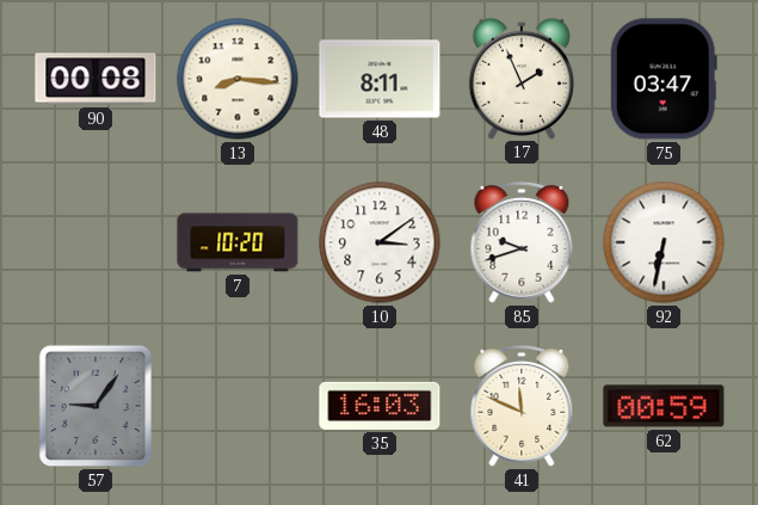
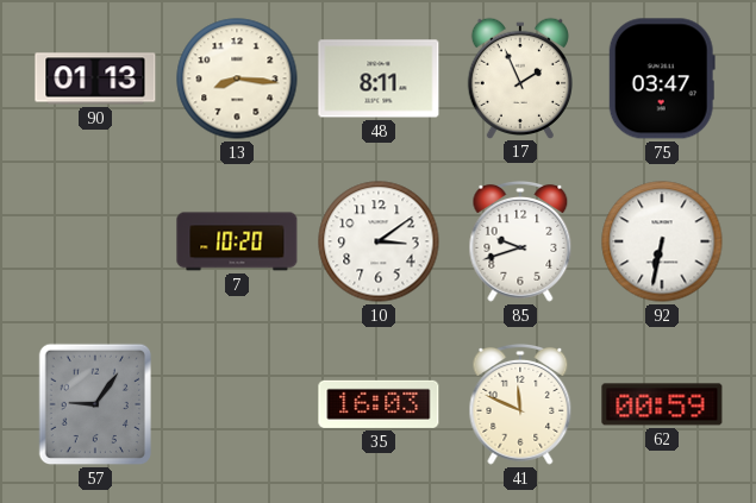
90: 00:08 -> 01:13
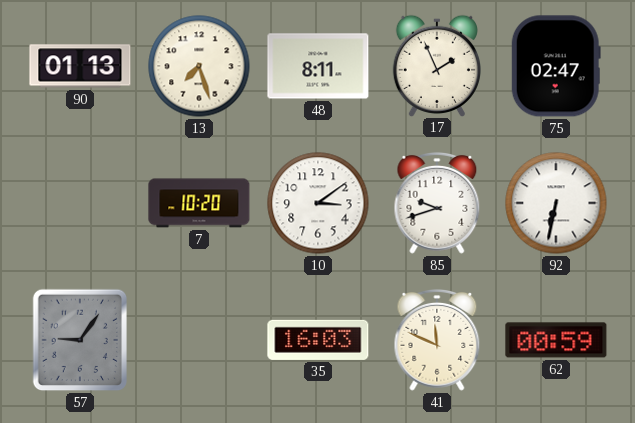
13: 8:16 -> 7:27
75: 03:47 -> 02:47
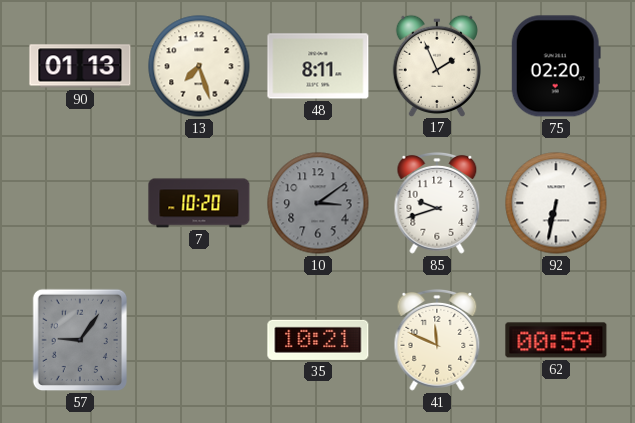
75: 02:47 -> 02:20
10 dial: white -> grey
35: 16:03 -> 10:21
